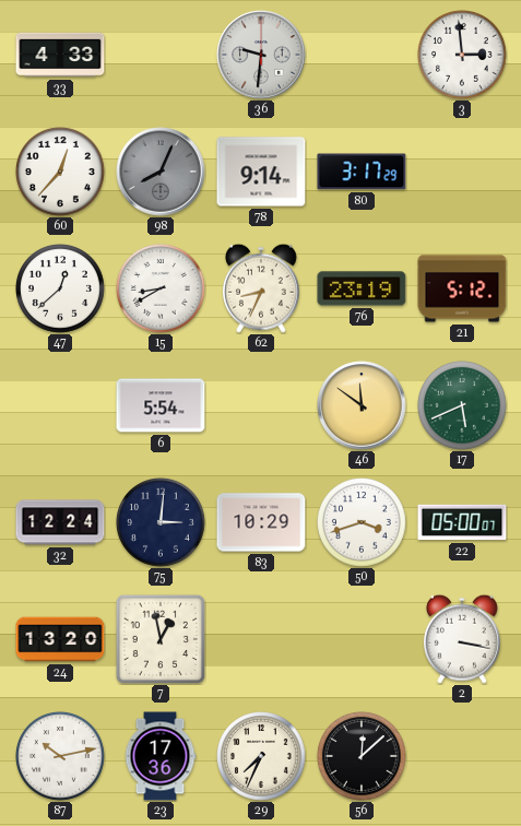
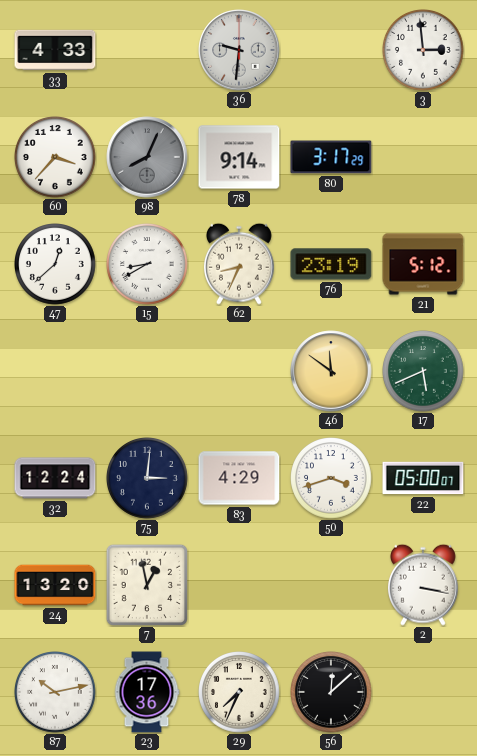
60: 12:37 -> 3:37
6: 5:54 -> none
83: 10:29 -> 4:29
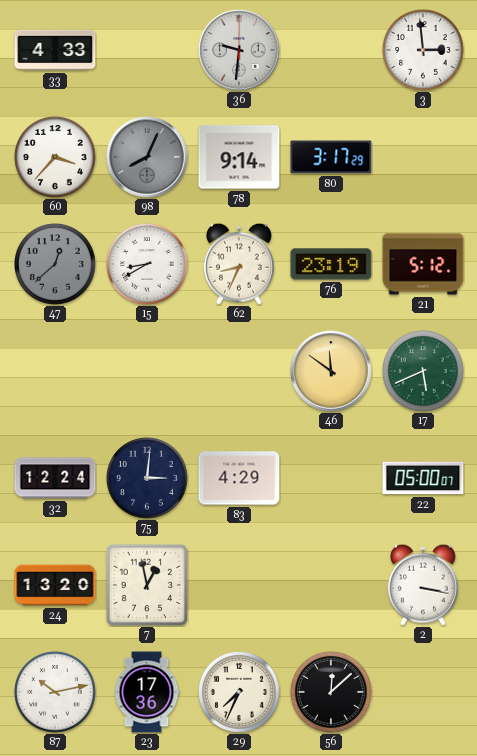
47 dial: white -> grey
50: 3:42 -> none
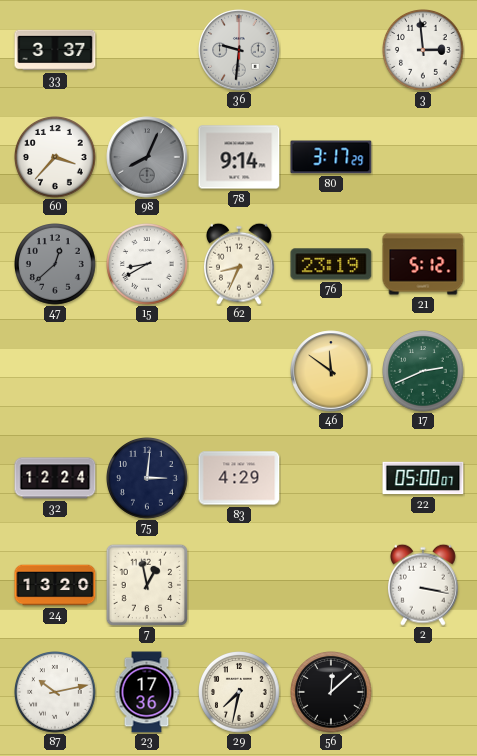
33: 4:33 -> 3:37
17: 5:41 -> 2:41
29: 7:34 -> 7:32
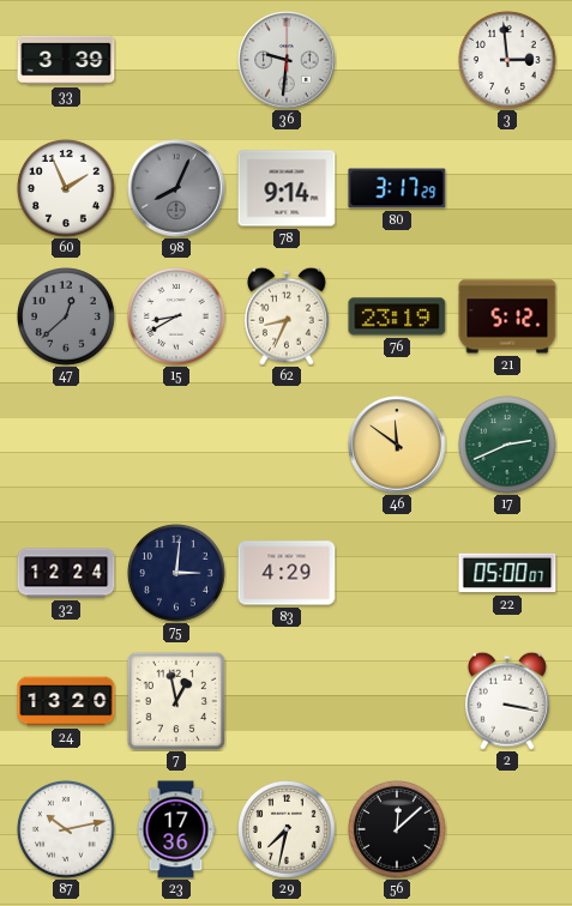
33: 3:37 -> 3:39
60: 3:37 -> 1:56
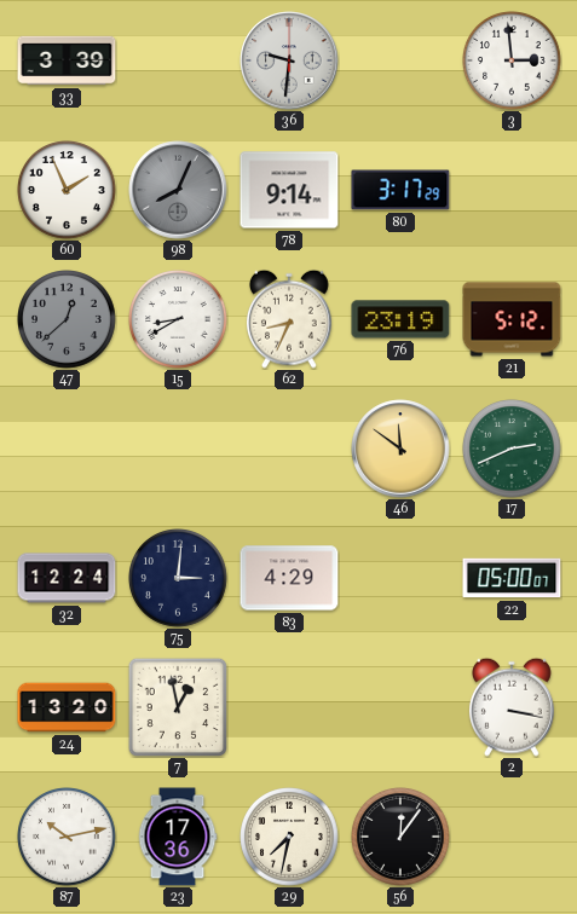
56: 12:08 -> 12:06
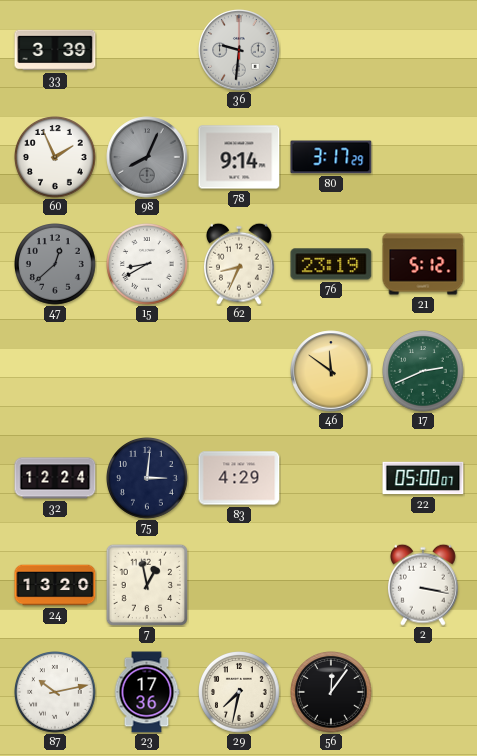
3: 2:59 -> none
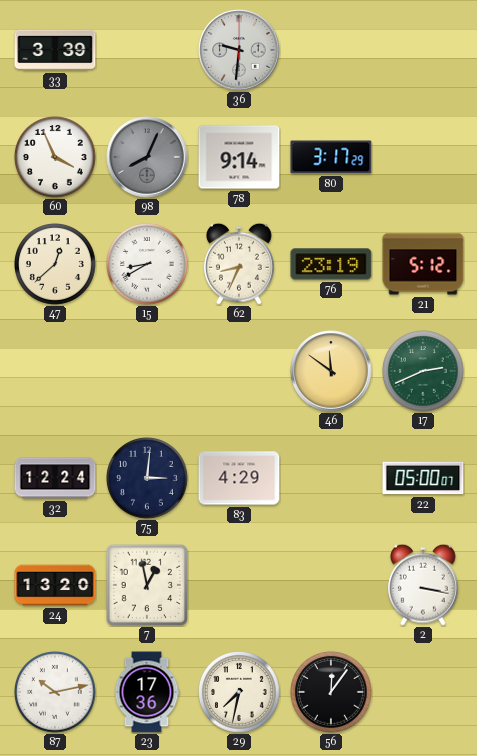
60: 1:56 -> 3:56
47 dial: grey -> cream
